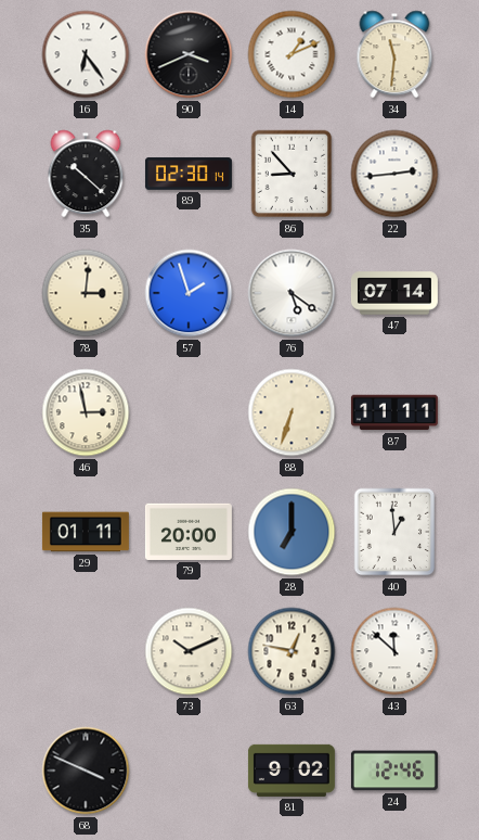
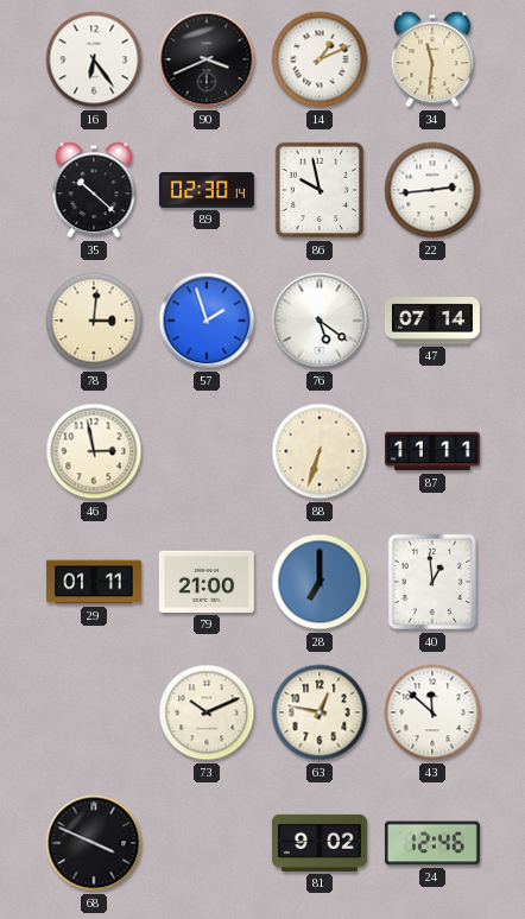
86: 8:53 -> 9:58
79: 20:00 -> 21:00
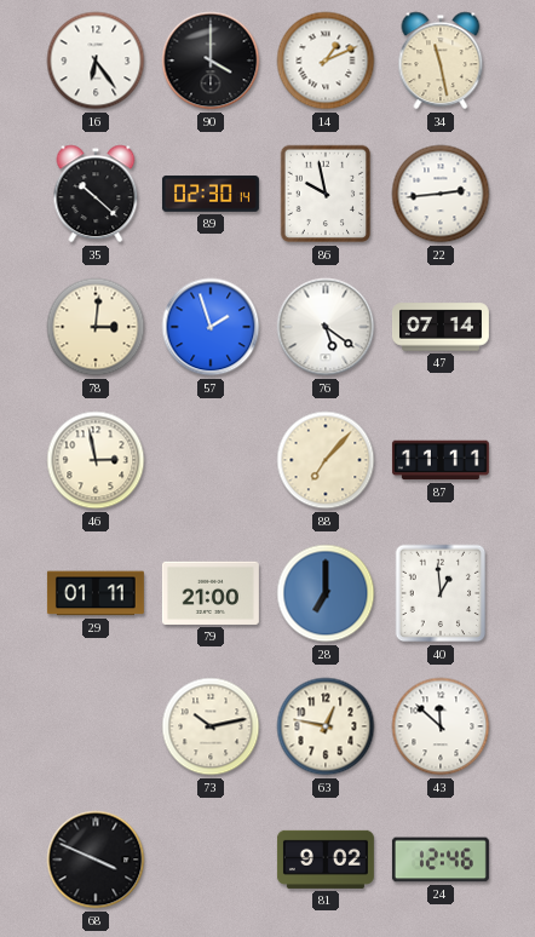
90: 3:41 -> 4:00
34: 11:31 -> 11:28
88: 6:33 -> 7:07
73: 10:11 -> 10:13
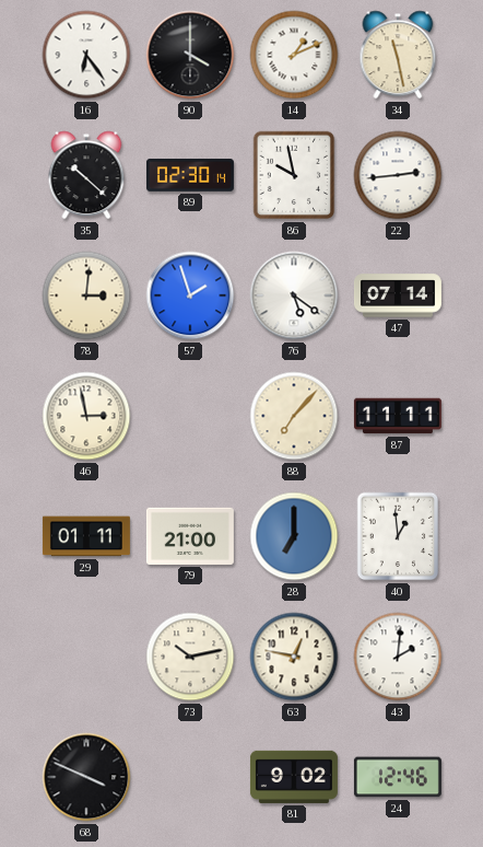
43: 11:52 -> 2:01
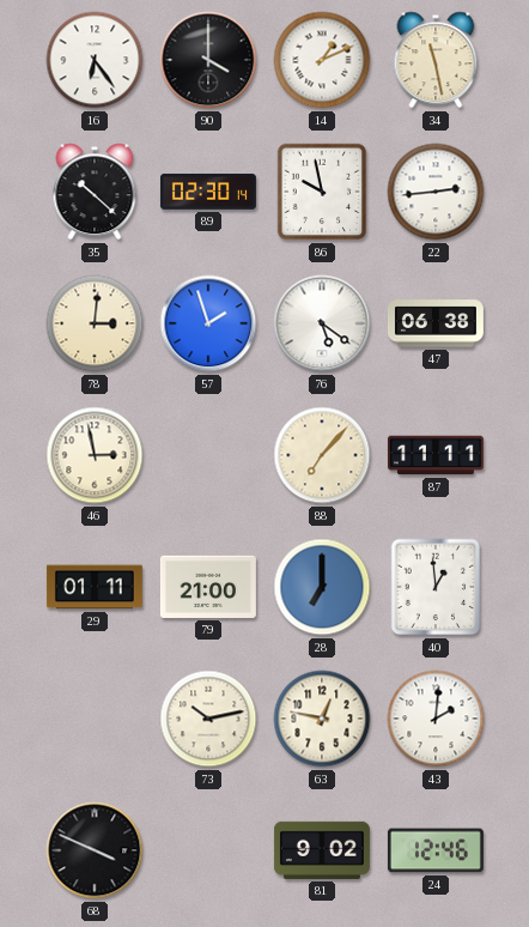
47: 07:14 -> 06:38
